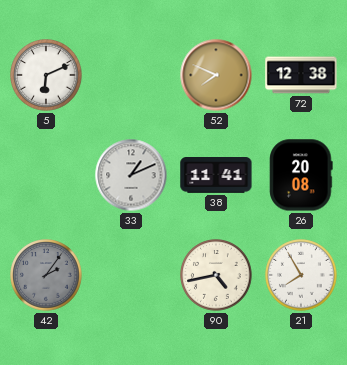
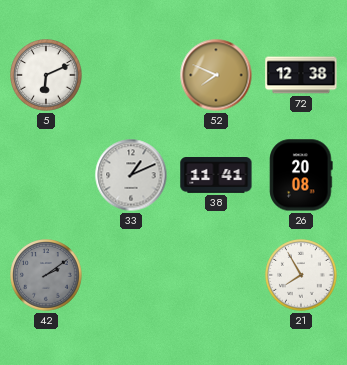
42: 2:06 -> 2:09
90: 4:43 -> none
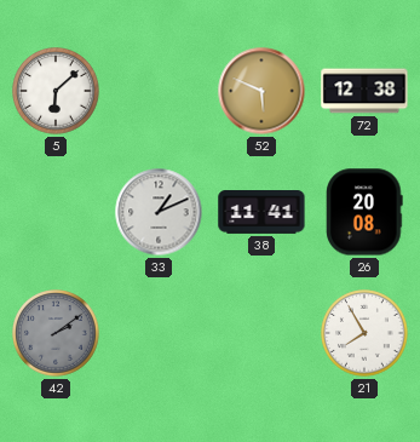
5: 6:11 -> 6:08
52: 7:49 -> 5:49
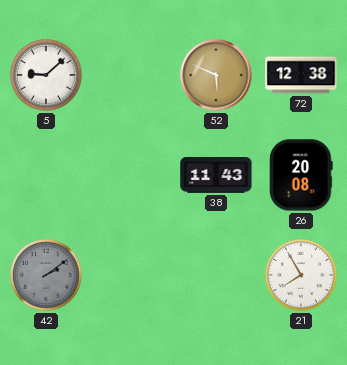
5: 6:08 -> 9:08
33: 1:11 -> none
38: 11:41 -> 11:43
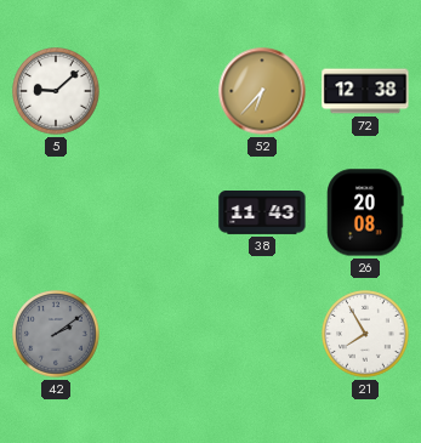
52: 5:49 -> 6:37
